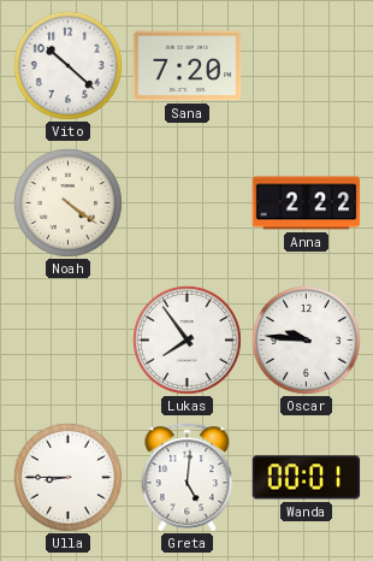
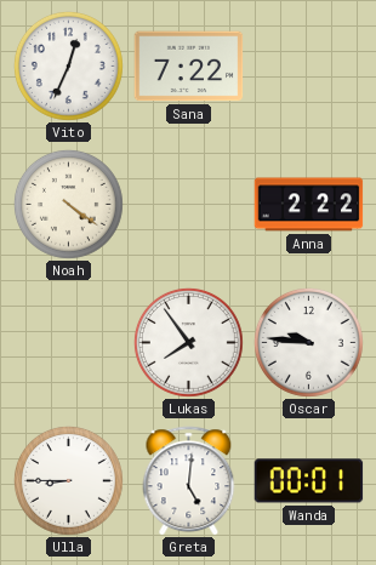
Vito: 10:22 -> 12:34
Sana: 7:20 -> 7:22
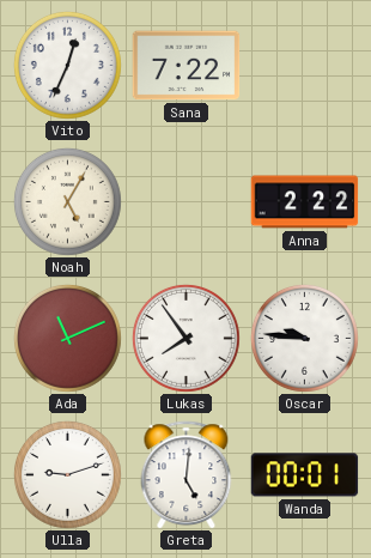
Noah: 4:21 -> 5:05
Ada: none -> 11:11
Ulla: 8:45 -> 9:12
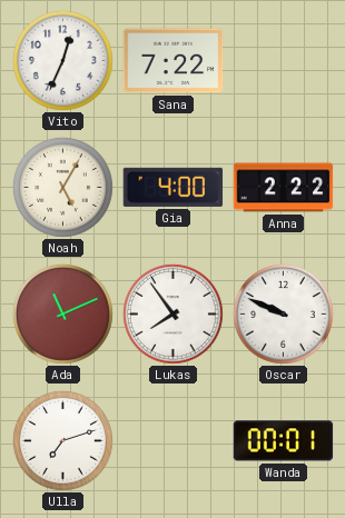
Gia: none -> 4:00
Oscar: 9:46 -> 9:49
Ulla: 9:12 -> 7:12
Greta: 5:01 -> none
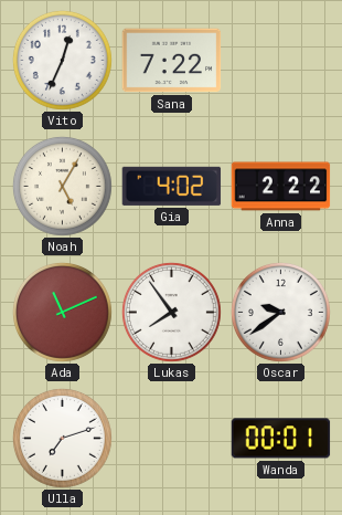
Gia: 4:00 -> 4:02
Oscar: 9:49 -> 9:39
